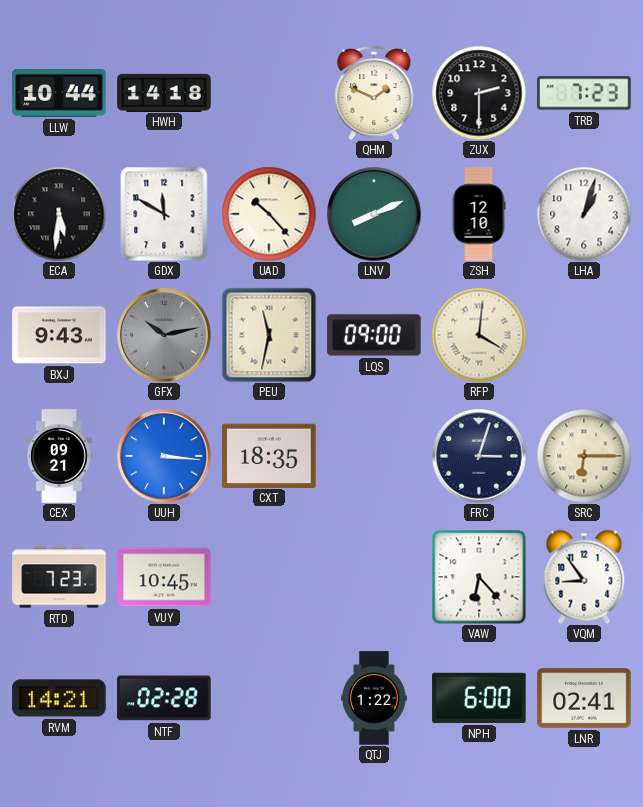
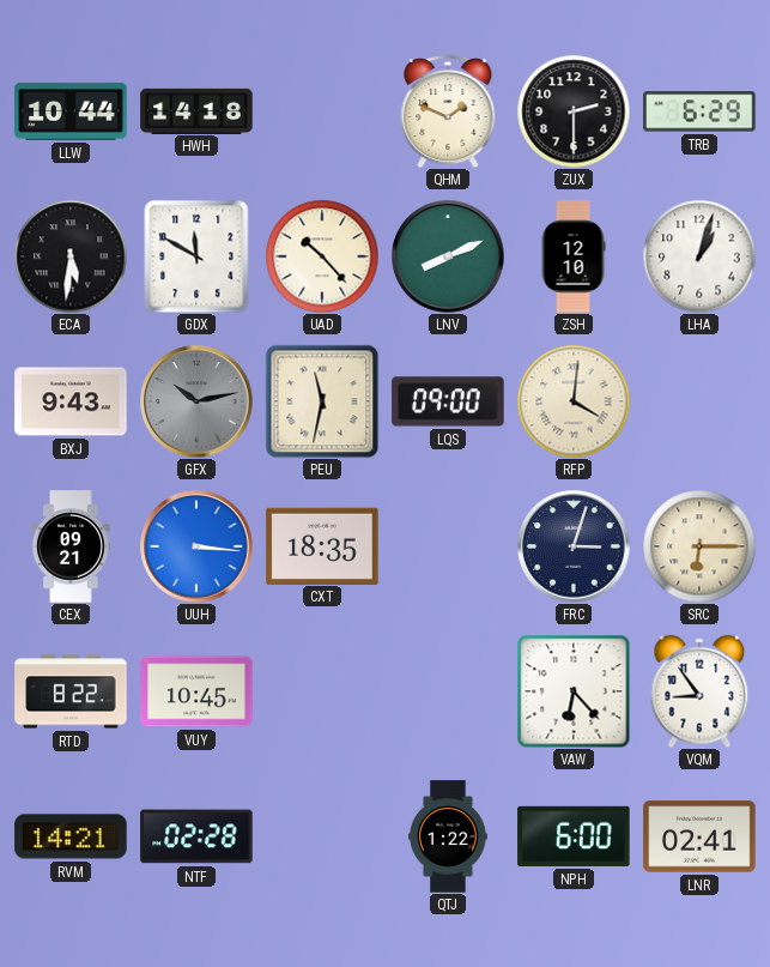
TRB: 7:23 -> 6:29
RTD: 7:23 -> 8:22
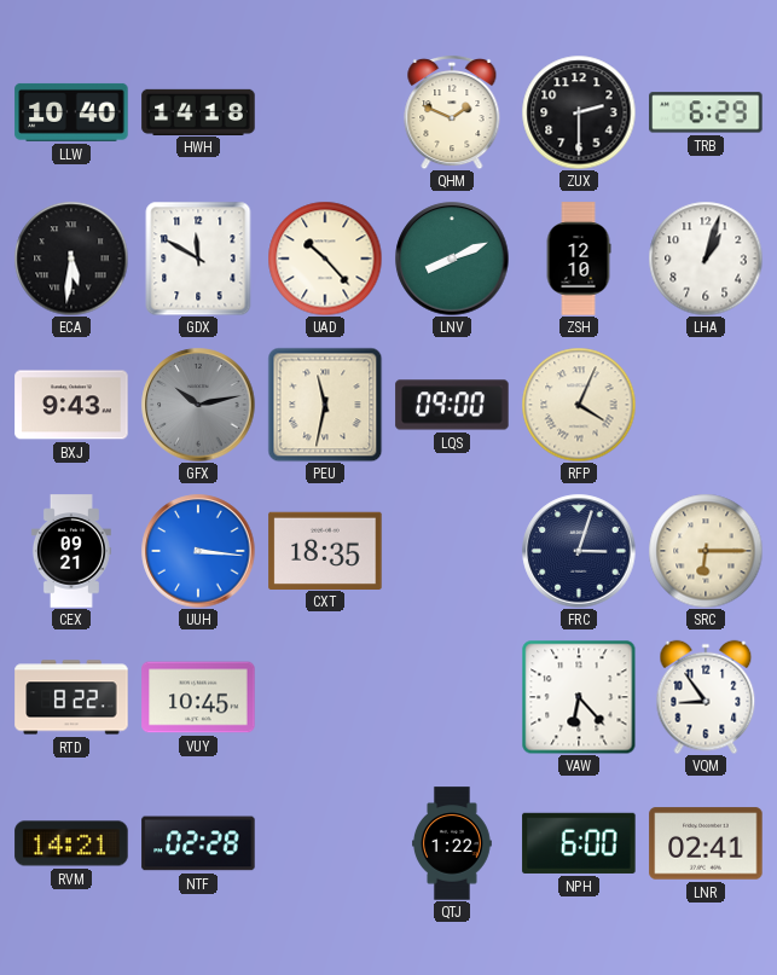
LLW: 10:44 -> 10:40
RFP: 4:01 -> 4:04
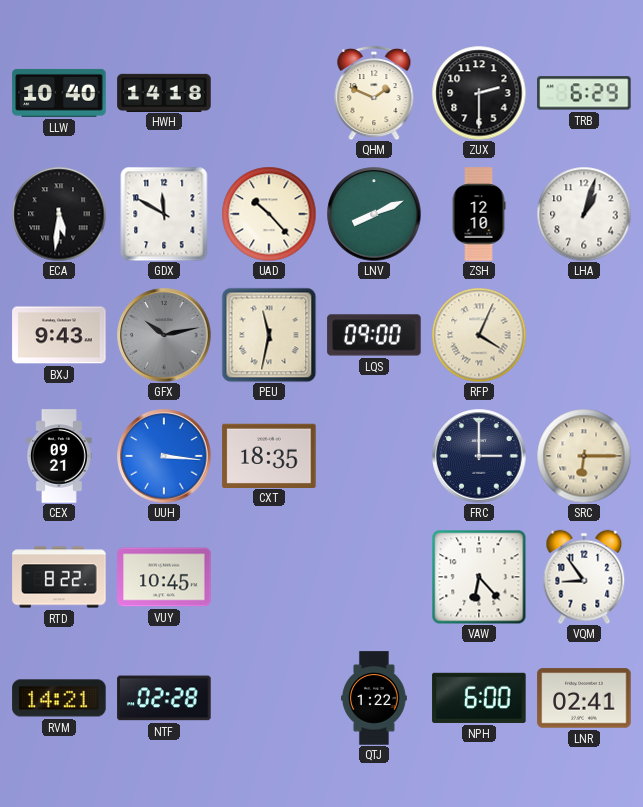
FRC: 3:03 -> 3:00
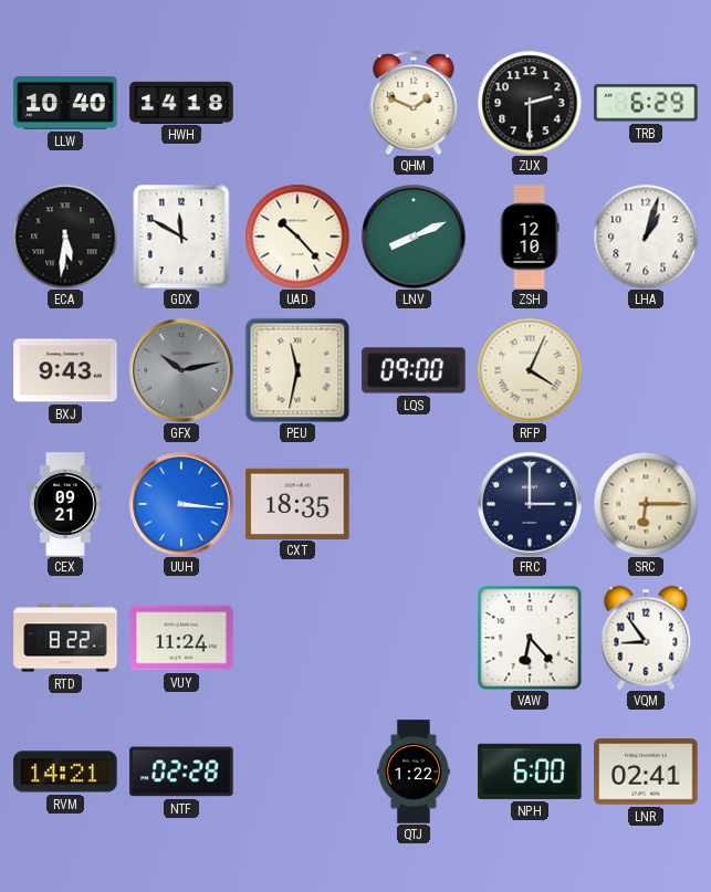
VUY: 10:45 -> 11:24
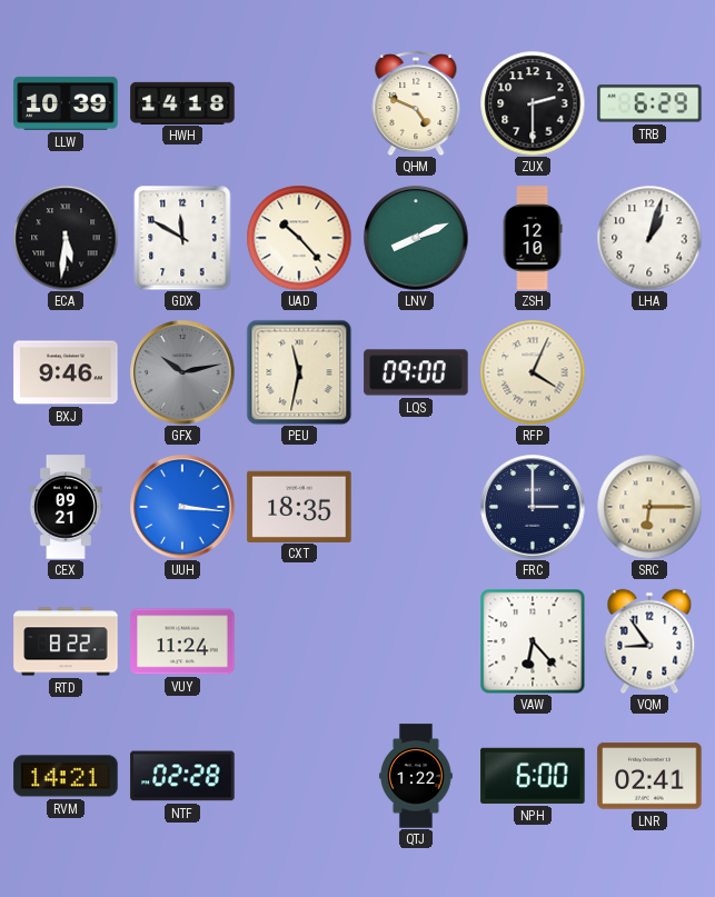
LLW: 10:40 -> 10:39
QHM: 1:49 -> 4:49
BXJ: 9:43 -> 9:46
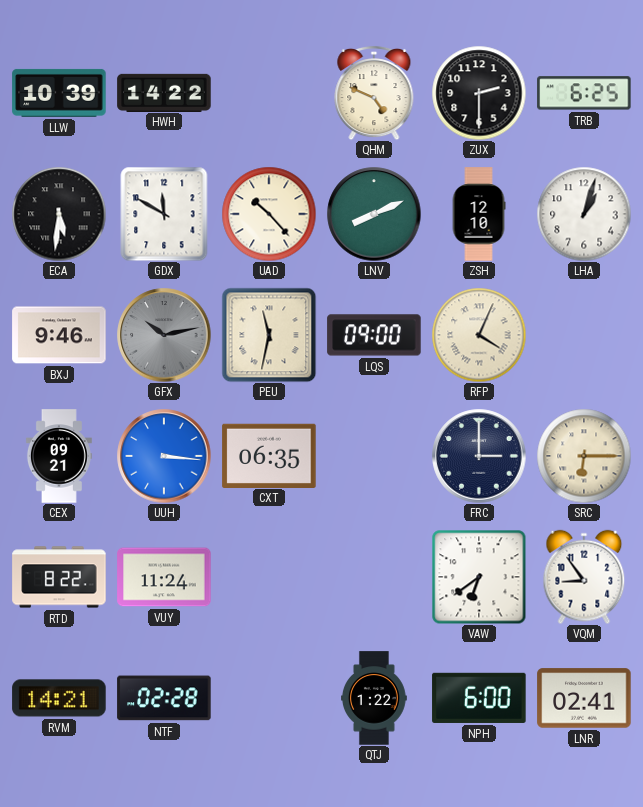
HWH: 14:18 -> 14:22
TRB: 6:29 -> 6:25
CXT: 18:35 -> 06:35
VAW: 6:23 -> 6:39
